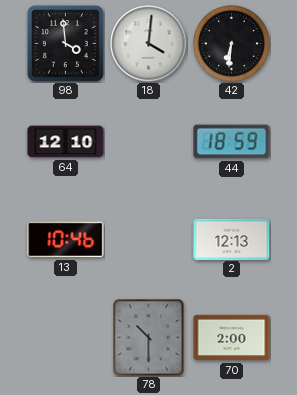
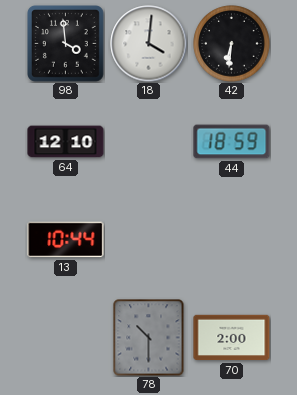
13: 10:46 -> 10:44
2: 12:13 -> none
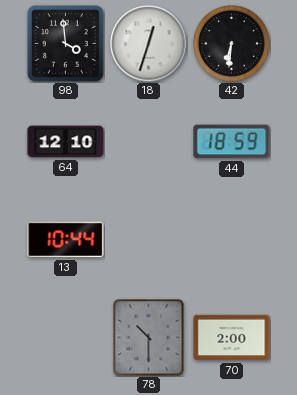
18: 4:01 -> 12:33
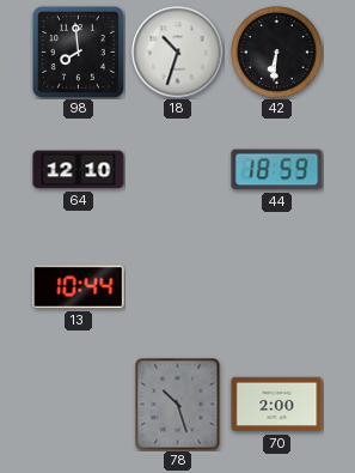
98: 3:59 -> 7:59
18: 12:33 -> 10:33
78: 10:30 -> 10:27
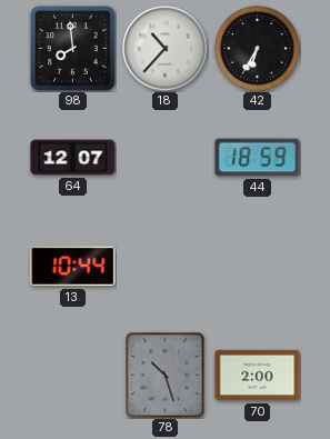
18: 10:33 -> 10:37
42: 6:31 -> 6:35
64: 12:10 -> 12:07
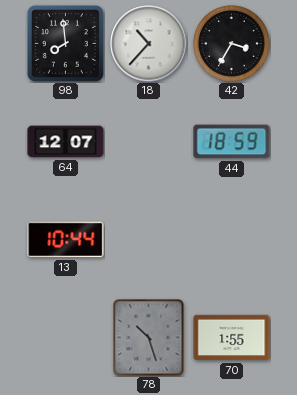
42: 6:35 -> 3:35
70: 2:00 -> 1:55
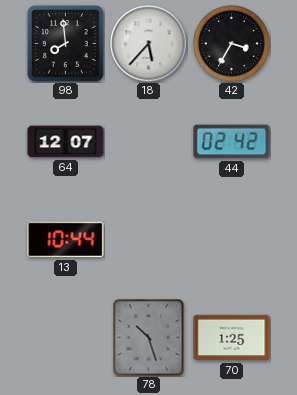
18: 10:37 -> 5:37
44: 18:59 -> 02:42
70: 1:55 -> 1:25
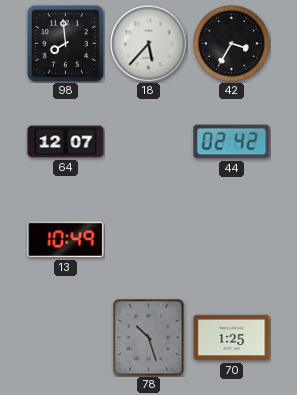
13: 10:44 -> 10:49
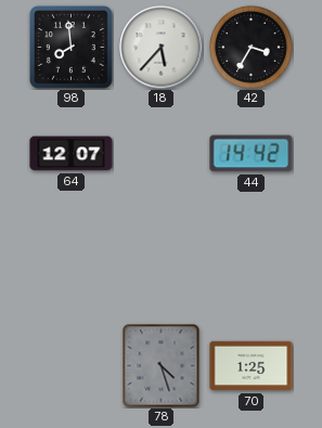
44: 02:42 -> 14:42
13: 10:49 -> none
78: 10:27 -> 4:27
